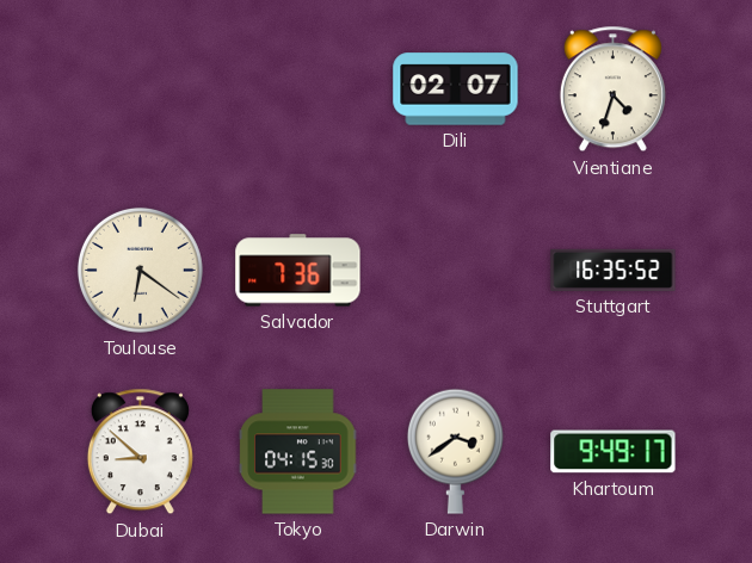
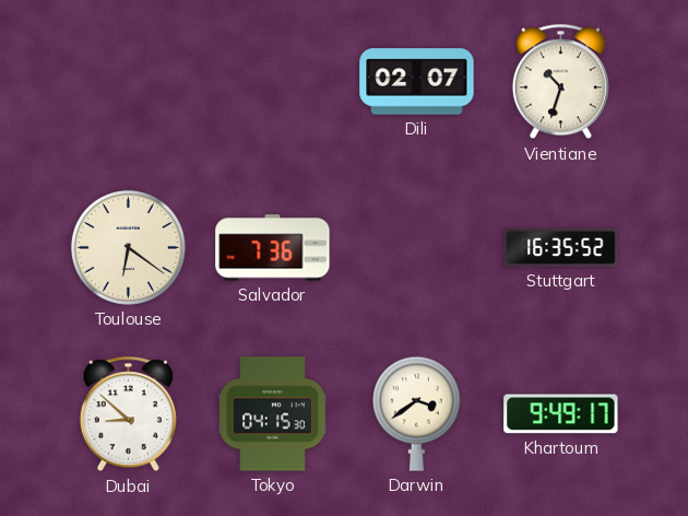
Vientiane: 4:33 -> 10:33
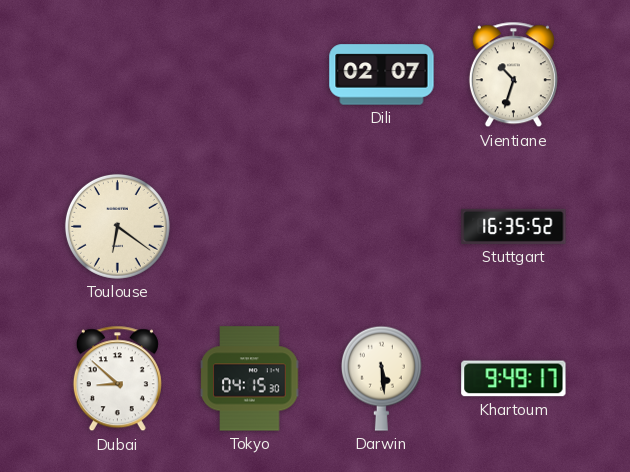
Salvador: 7:36 -> none
Darwin: 3:39 -> 5:29
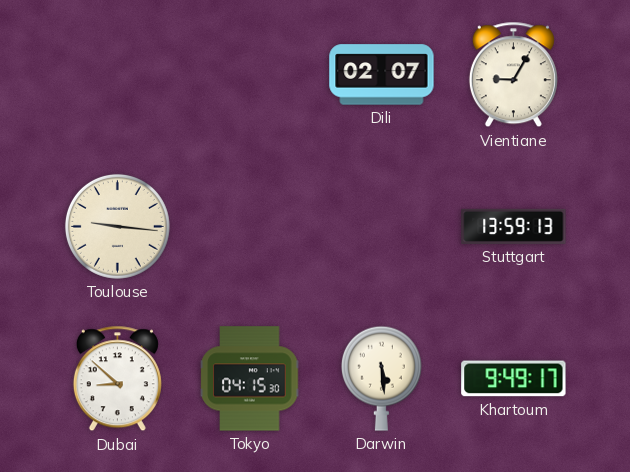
Vientiane: 10:33 -> 9:05
Toulouse: 6:21 -> 9:16
Stuttgart: 16:35 -> 13:59
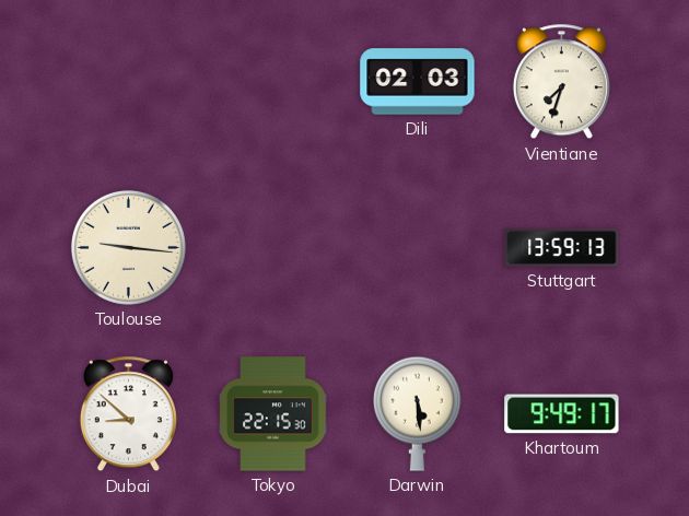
Dili: 02:07 -> 02:03
Vientiane: 9:05 -> 7:33
Tokyo: 04:15 -> 22:15
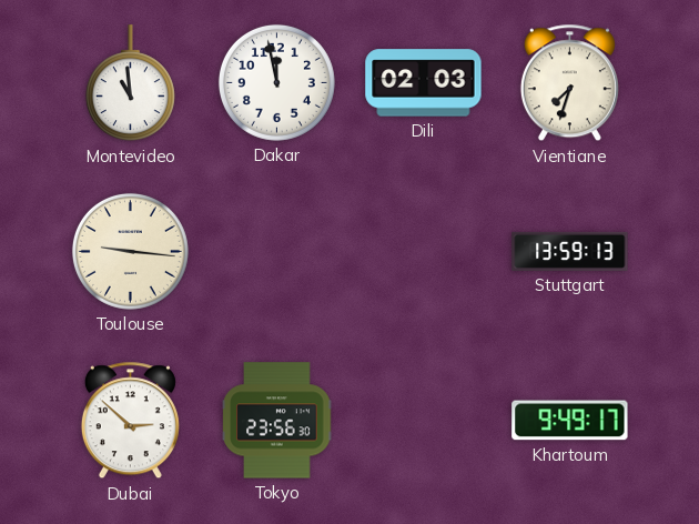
Montevideo: none -> 10:59
Dakar: none -> 11:58
Dubai: 8:52 -> 2:52
Tokyo: 22:15 -> 23:56
Darwin: 5:29 -> none
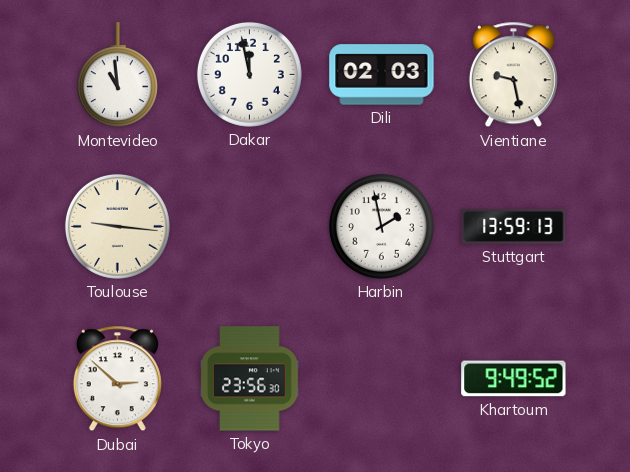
Vientiane: 7:33 -> 9:28
Harbin: none -> 1:58
Khartoum: 9:49:17 -> 9:49:52
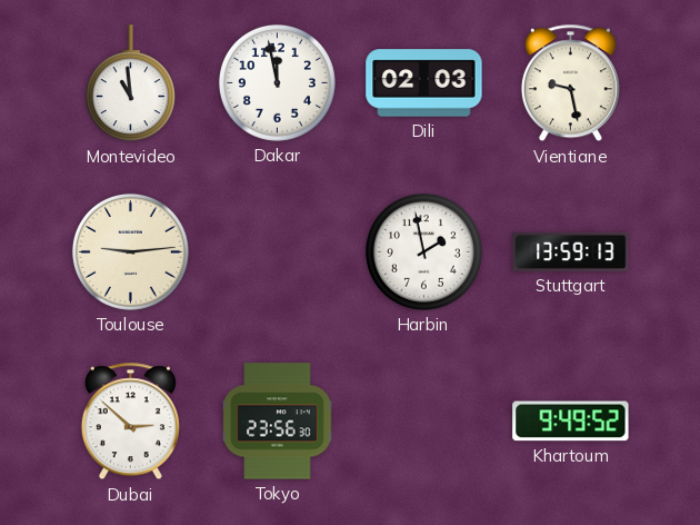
Toulouse: 9:16 -> 9:14
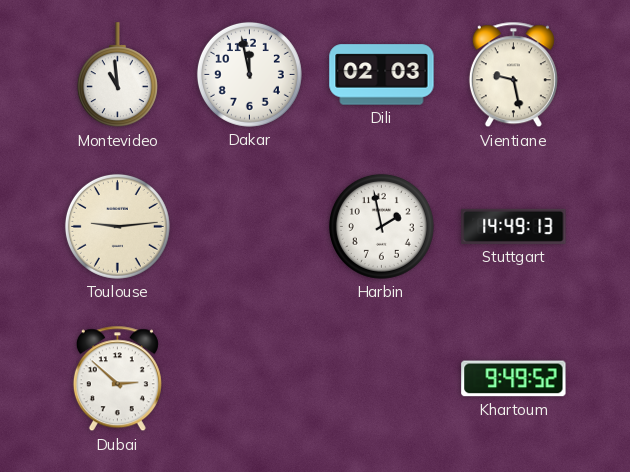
Stuttgart: 13:59 -> 14:49
Tokyo: 23:56 -> none
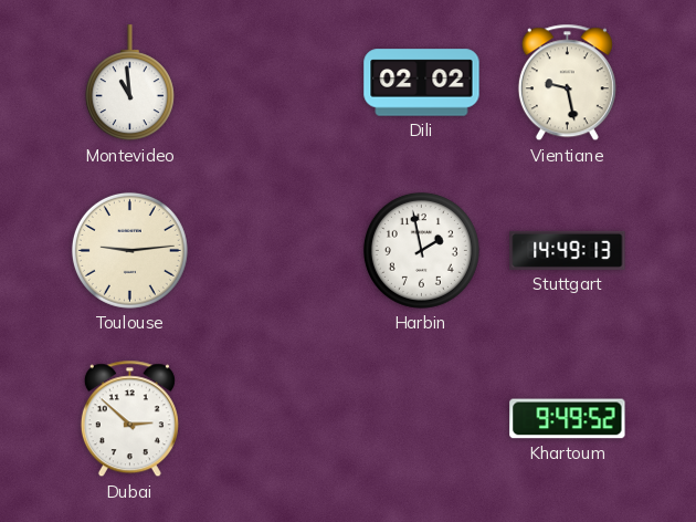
Dakar: 11:58 -> none
Dili: 02:03 -> 02:02
